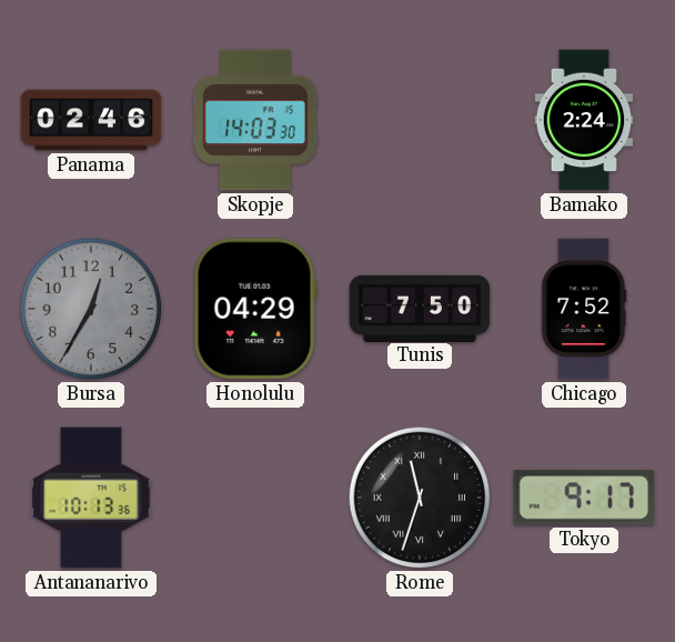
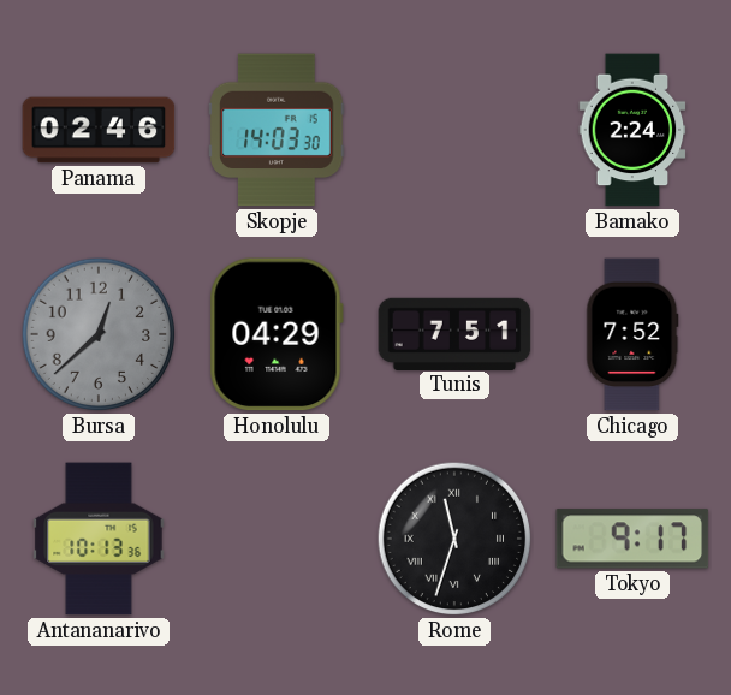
Bursa: 12:35 -> 12:38
Tunis: 7:50 -> 7:51
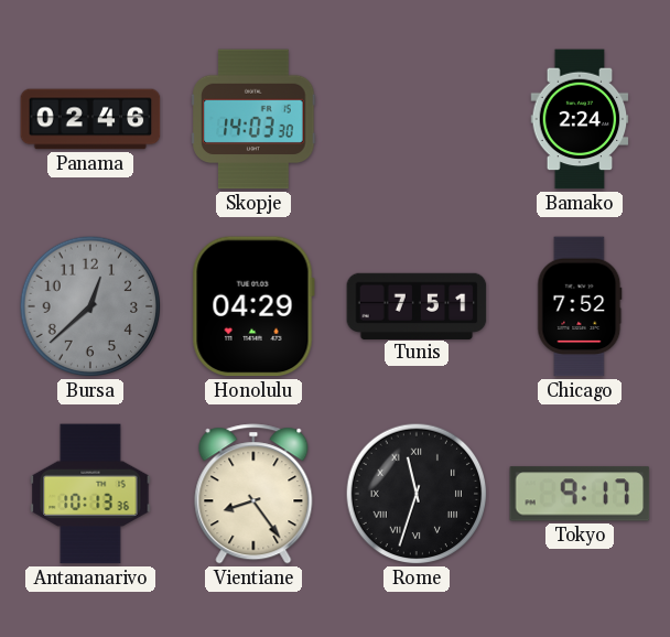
Vientiane: none -> 8:24
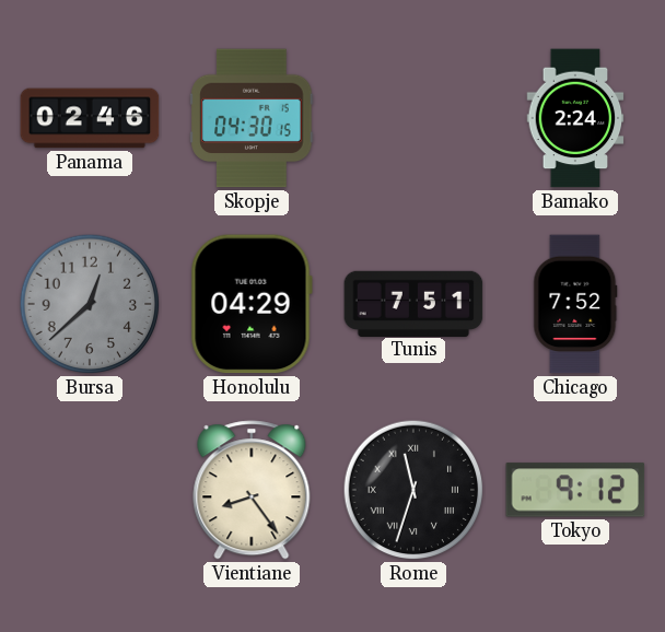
Skopje: 14:03 -> 04:30
Antananarivo: 10:13 -> none
Tokyo: 9:17 -> 9:12
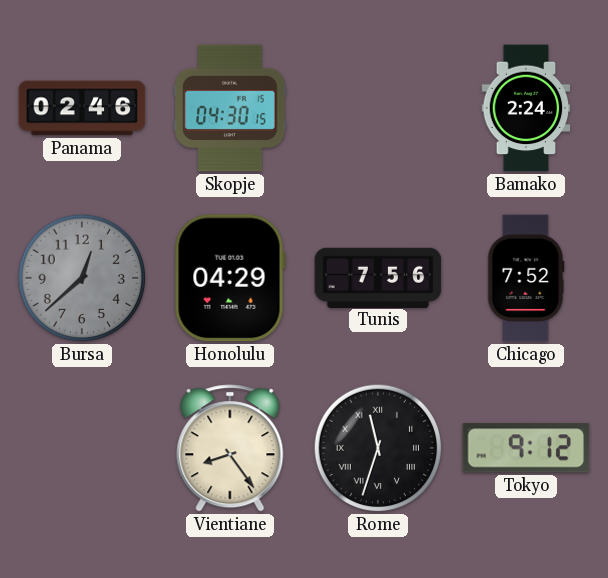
Tunis: 7:51 -> 7:56
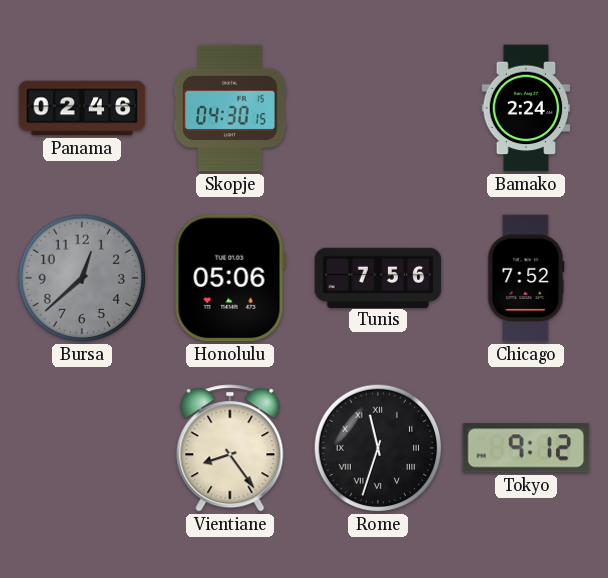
Honolulu: 04:29 -> 05:06
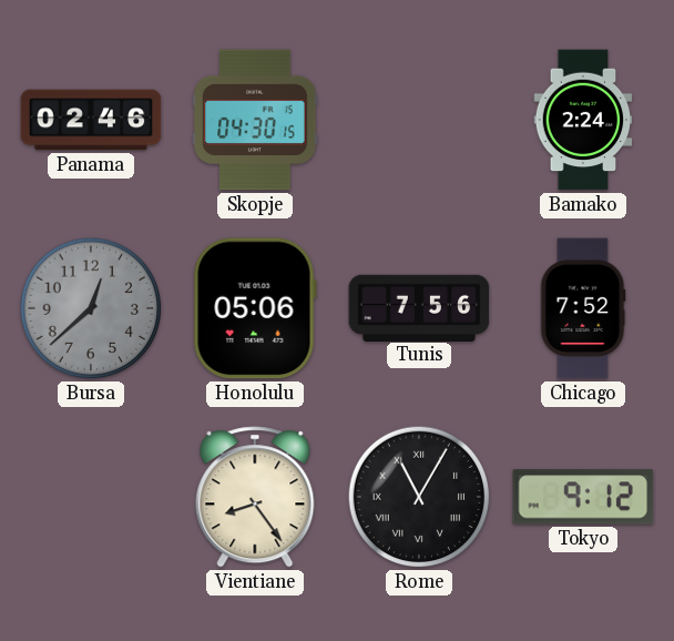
Rome: 11:33 -> 11:05
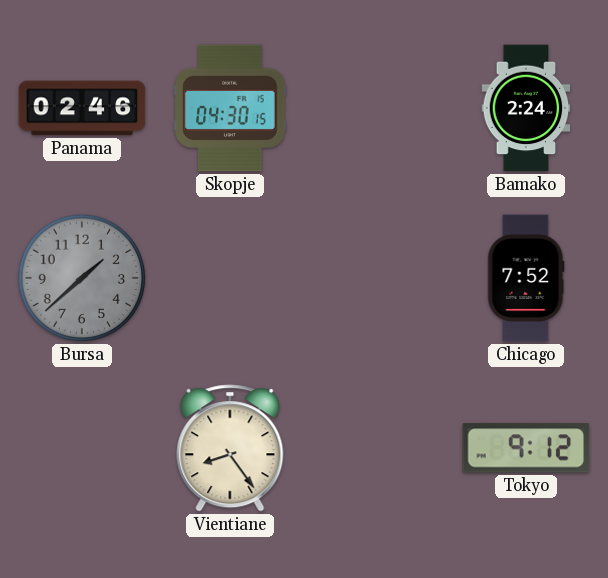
Bursa: 12:38 -> 1:38
Honolulu: 05:06 -> none
Tunis: 7:56 -> none
Rome: 11:05 -> none
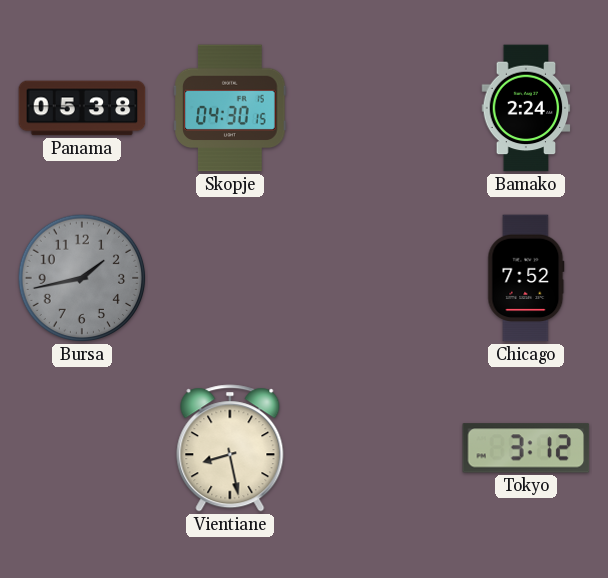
Panama: 02:46 -> 05:38
Bursa: 1:38 -> 1:43
Vientiane: 8:24 -> 8:28
Tokyo: 9:12 -> 3:12
